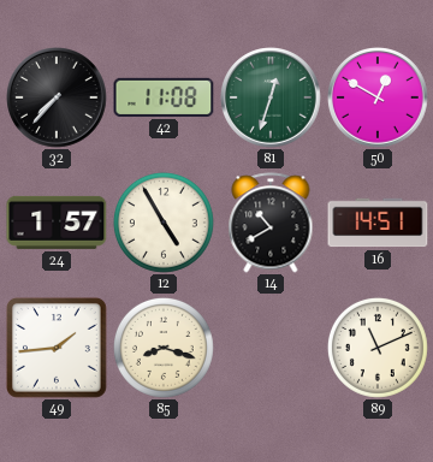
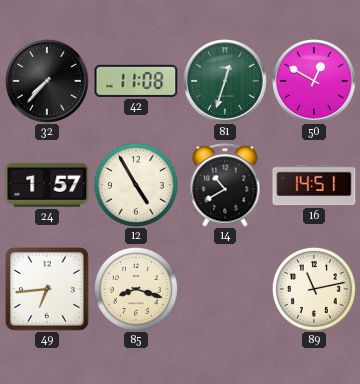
49: 1:44 -> 6:44
89: 11:11 -> 11:13
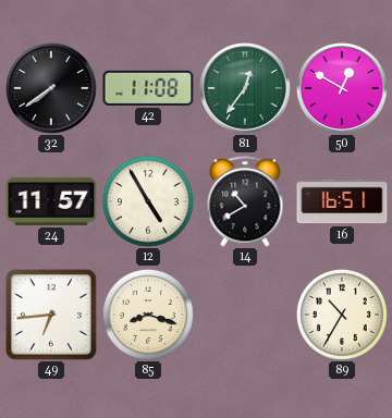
32: 7:37 -> 7:39
81: 12:33 -> 12:36
24: 1:57 -> 11:57
16: 14:51 -> 16:51
89: 11:13 -> 10:35
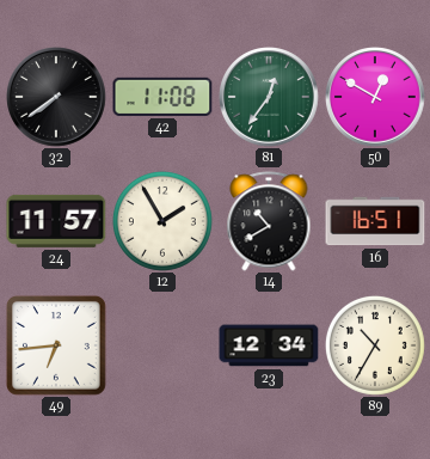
12: 4:55 -> 1:55
85: 8:18 -> none
23: none -> 12:34
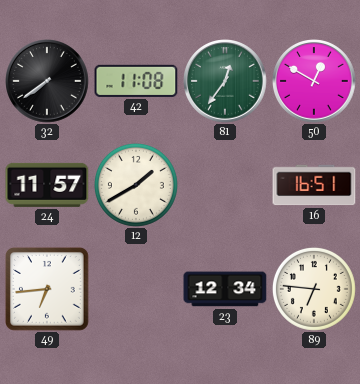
12: 1:55 -> 1:40
14: 10:40 -> none
89: 10:35 -> 6:46
